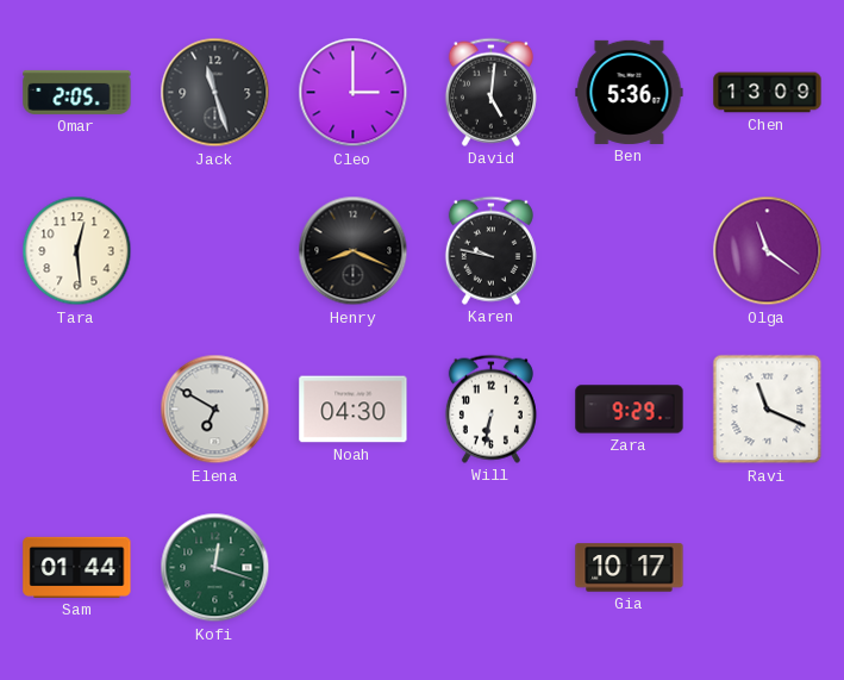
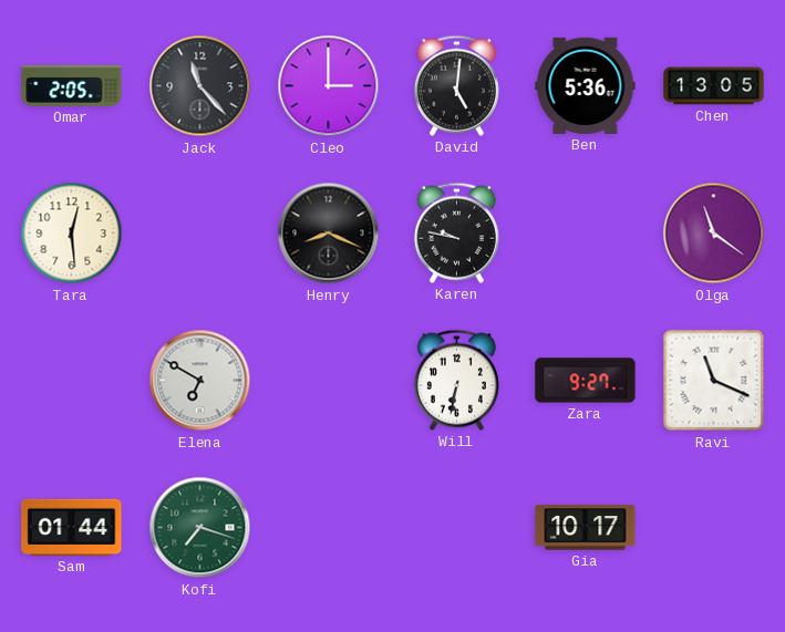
Jack: 11:27 -> 11:23
Chen: 13:09 -> 13:05
Noah: 04:30 -> none
Zara: 9:29 -> 9:27
Kofi: 12:18 -> 7:18
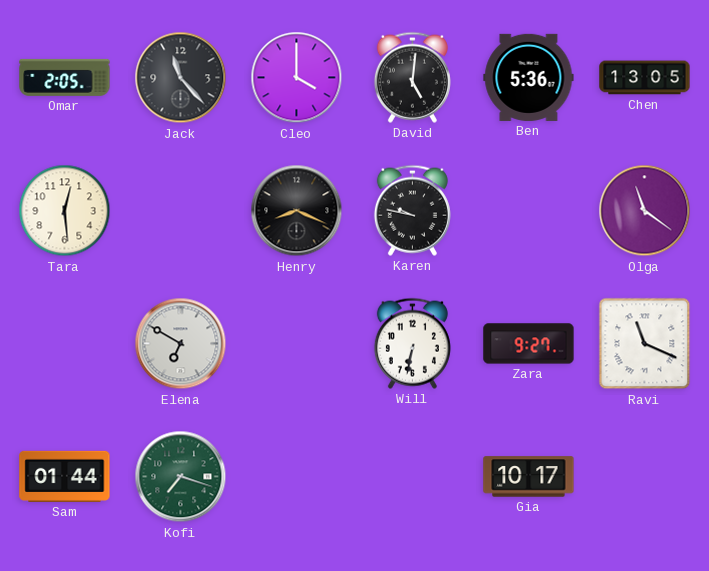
Cleo: 3:00 -> 4:00
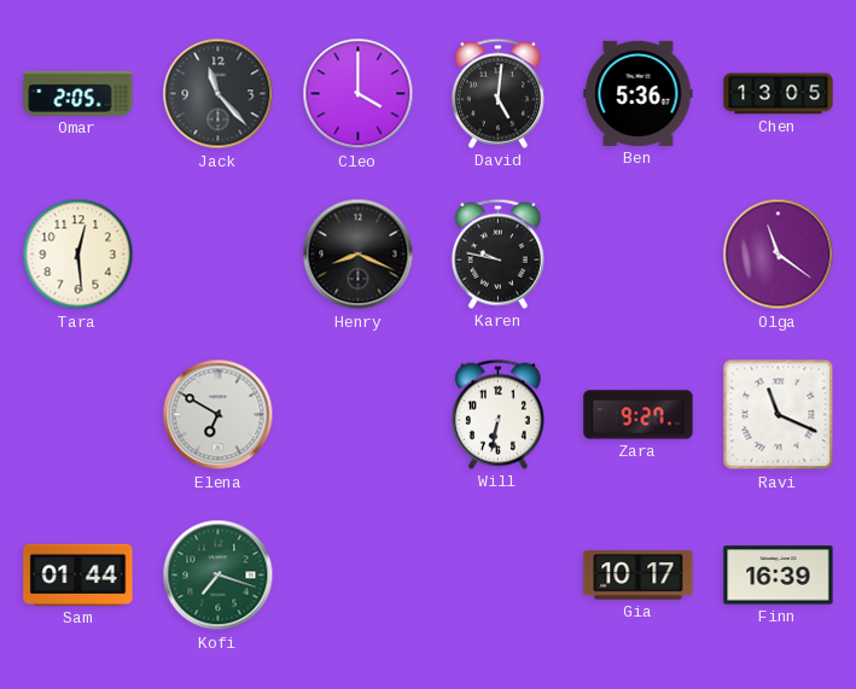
Finn: none -> 16:39
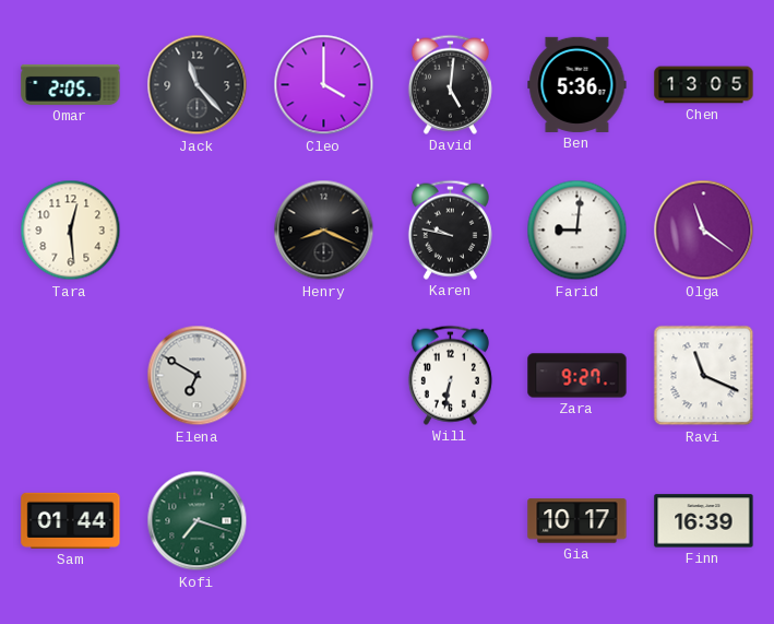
Farid: none -> 9:01
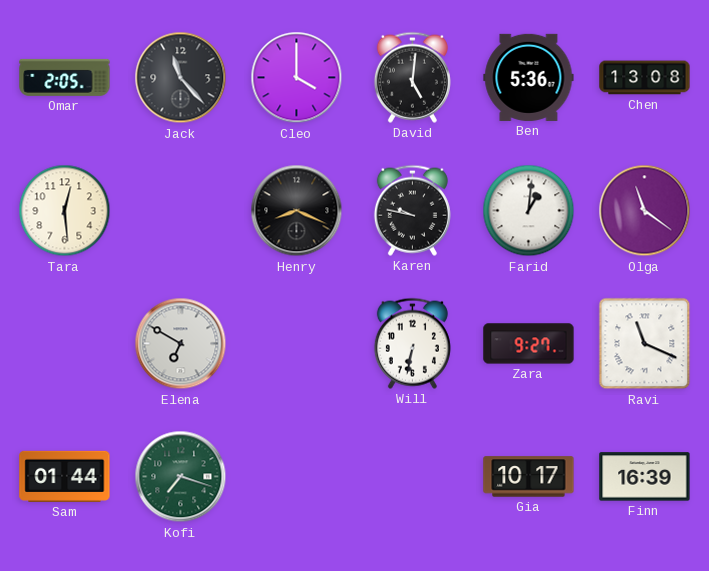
Chen: 13:05 -> 13:08
Farid: 9:01 -> 1:01
